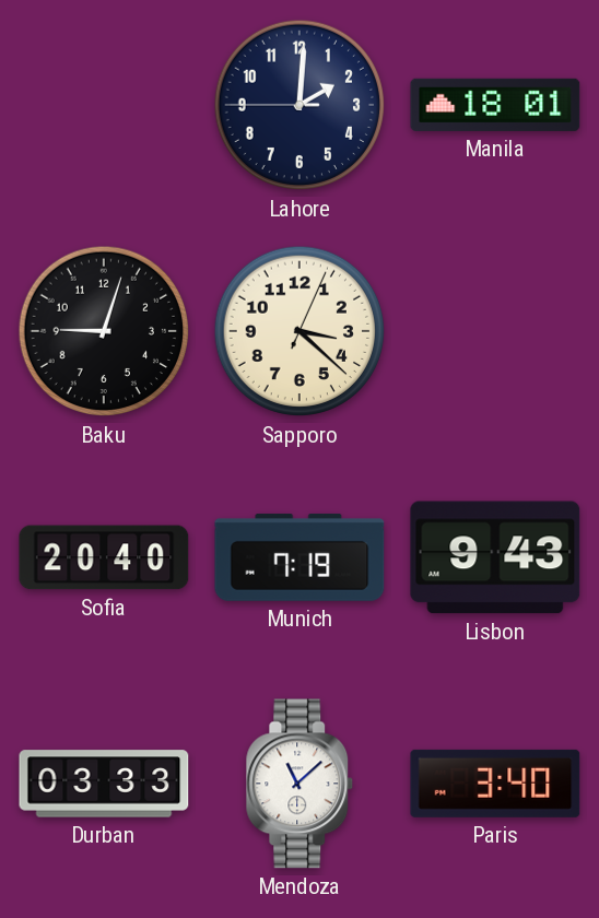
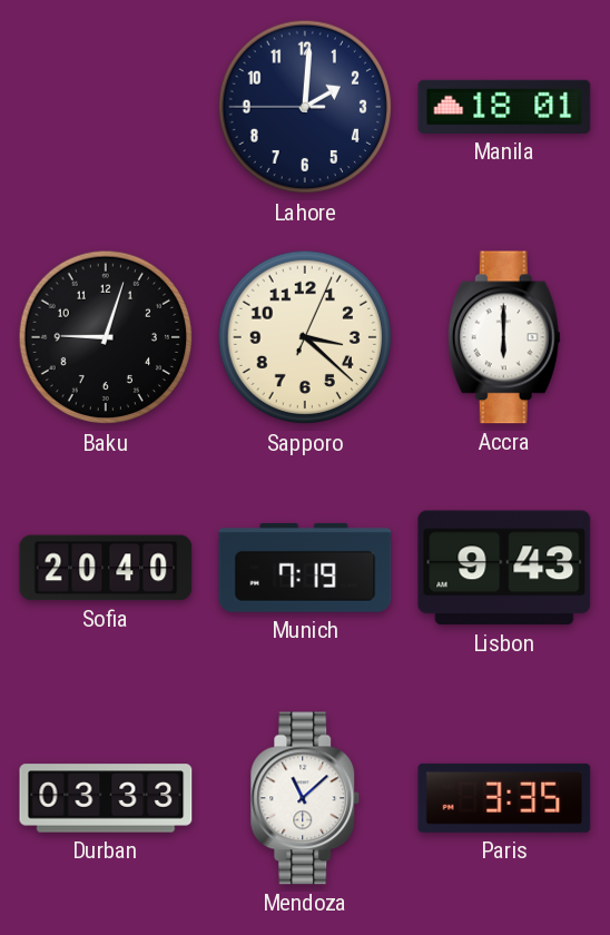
Accra: none -> 6:00
Paris: 3:40 -> 3:35
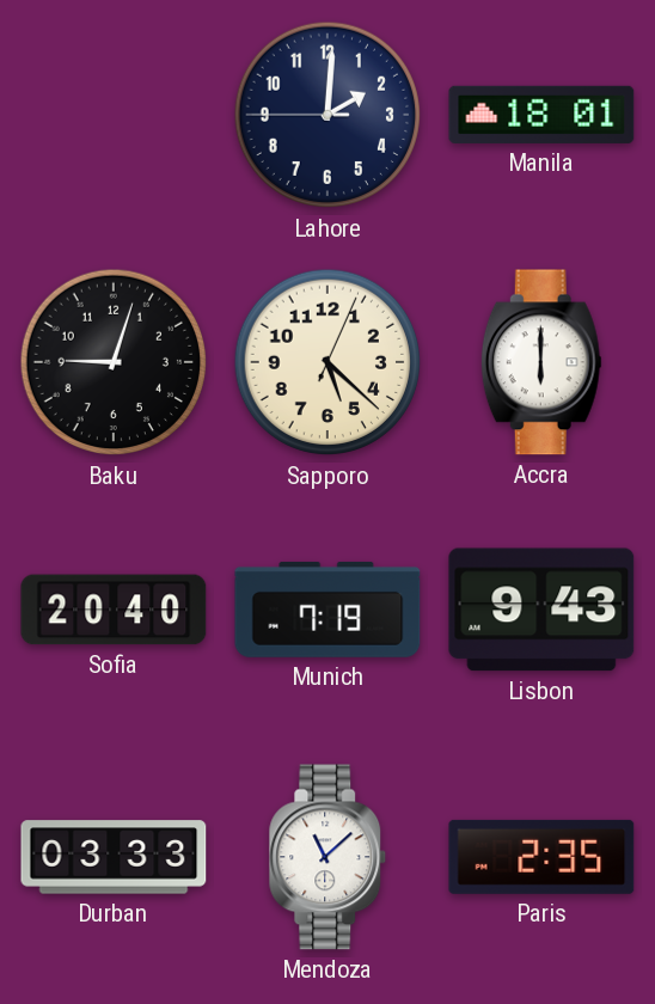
Sapporo: 3:22 -> 5:22
Paris: 3:35 -> 2:35
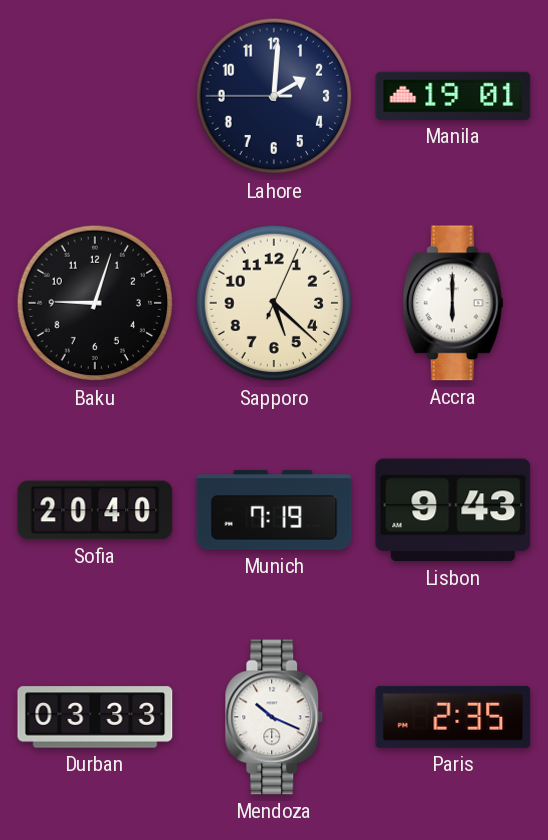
Manila: 18:01 -> 19:01
Mendoza: 11:08 -> 10:19
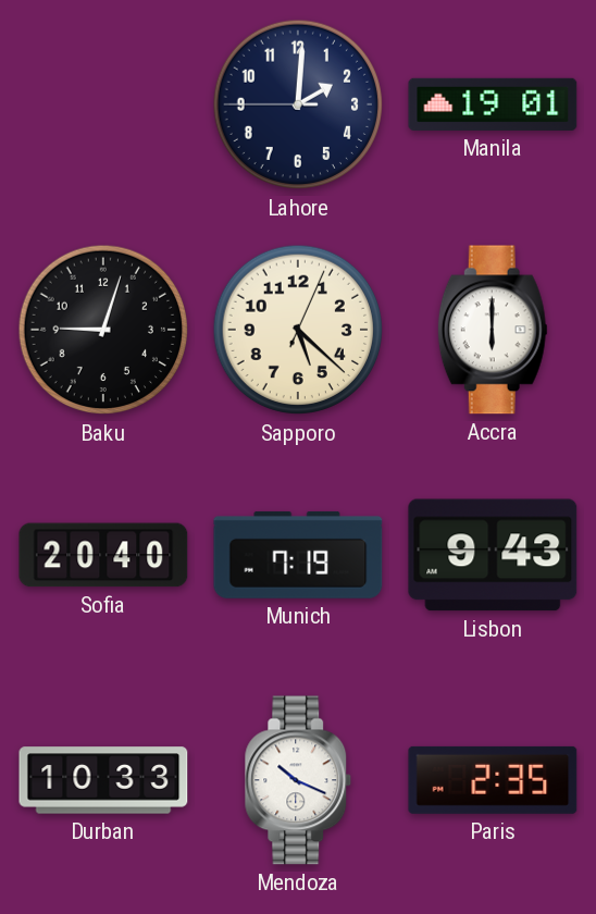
Durban: 03:33 -> 10:33
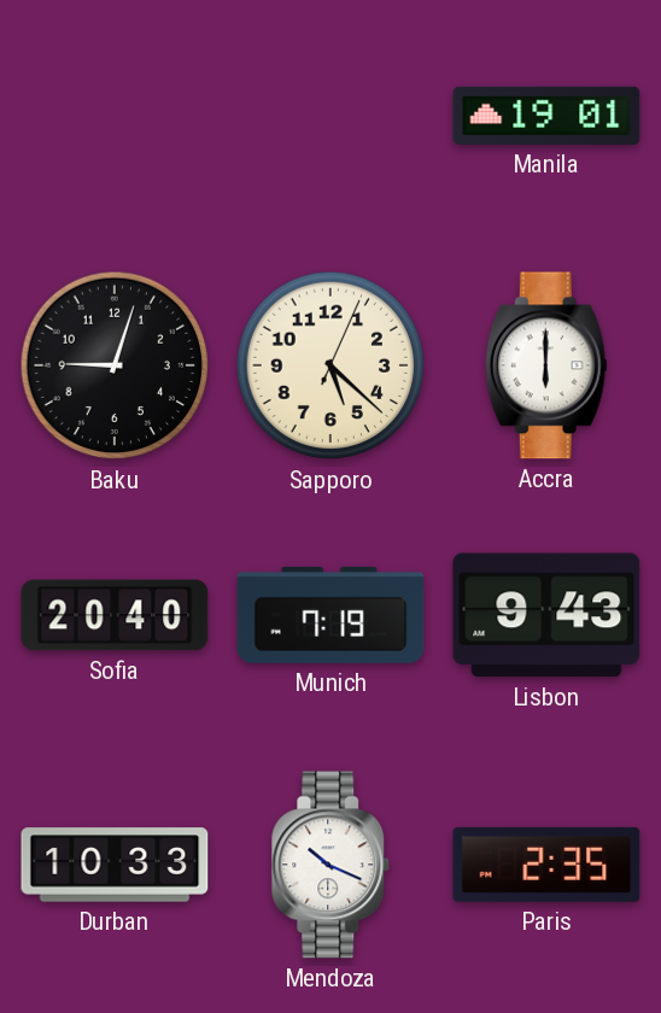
Lahore: 2:00 -> none
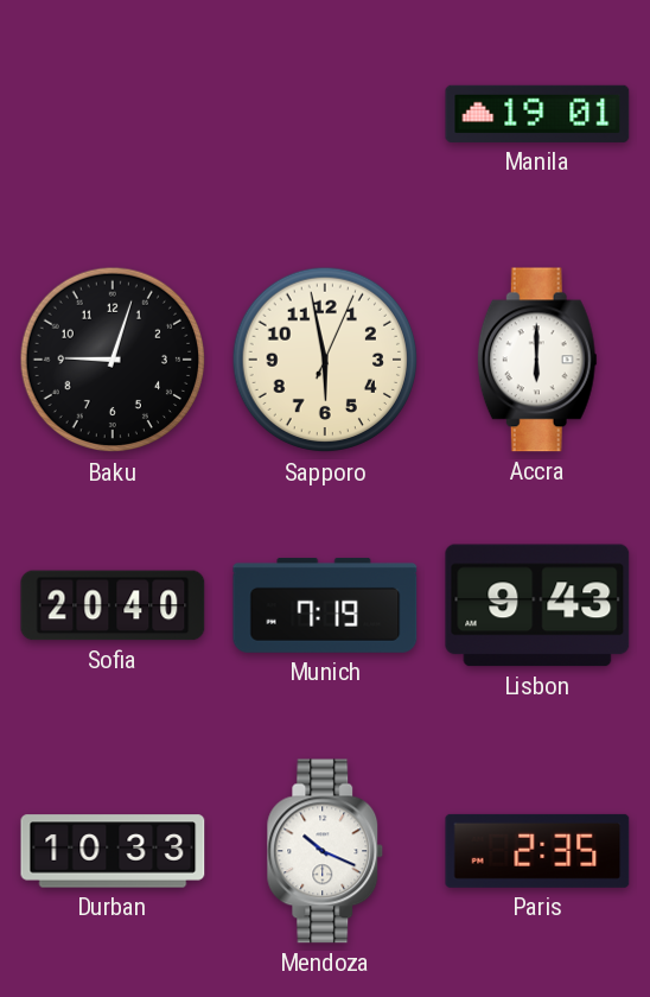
Sapporo: 5:22 -> 5:58
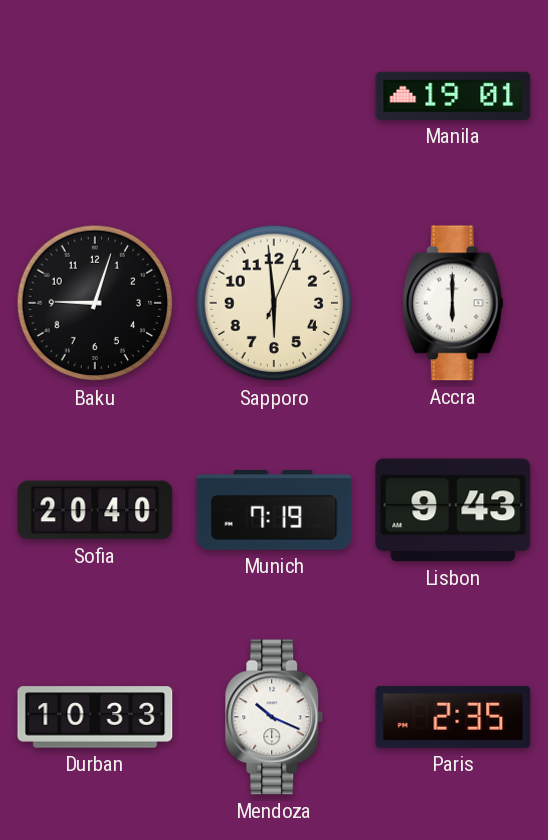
Sapporo: 5:58 -> 5:59
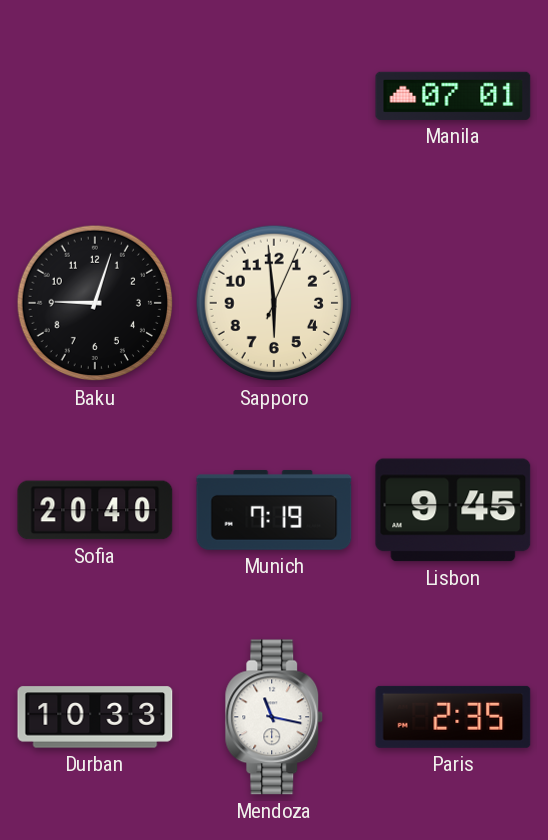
Manila: 19:01 -> 07:01
Accra: 6:00 -> none
Lisbon: 9:43 -> 9:45
Mendoza: 10:19 -> 11:17
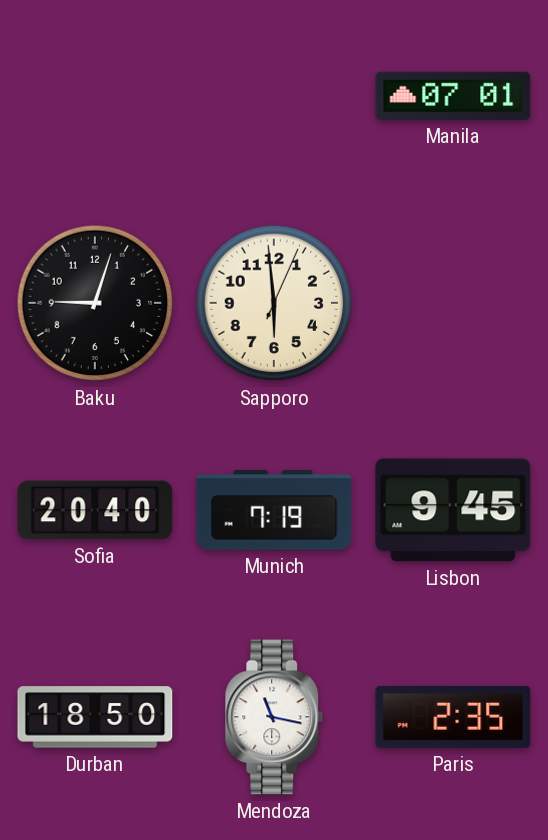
Durban: 10:33 -> 18:50
